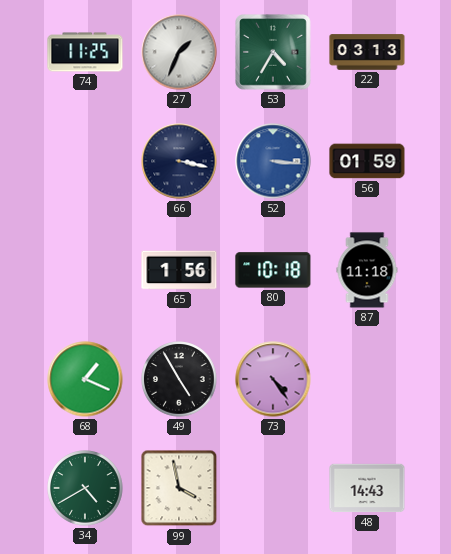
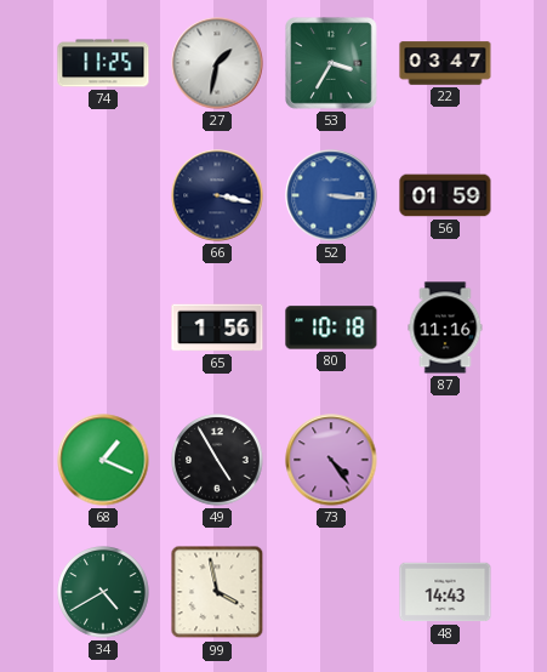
27: 1:34 -> 1:32
53: 4:35 -> 3:35
22: 03:13 -> 03:47
87: 11:18 -> 11:16
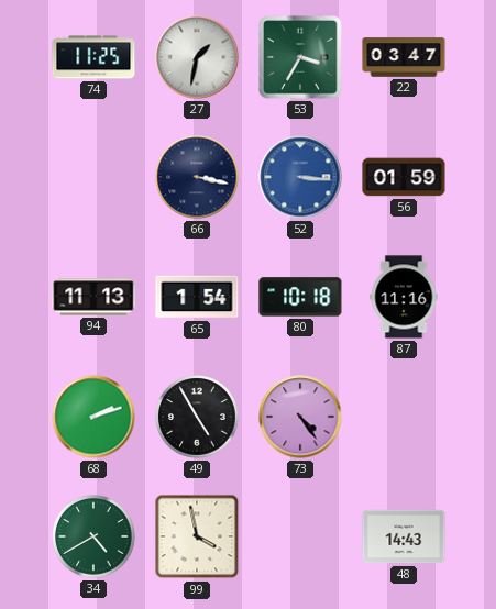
94: none -> 11:13
65: 1:56 -> 1:54
68: 1:19 -> 2:12
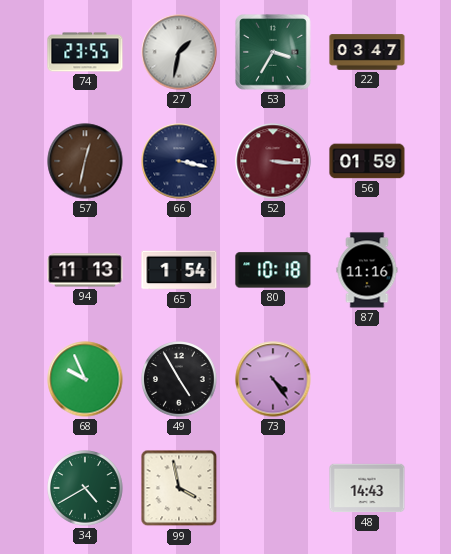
74: 11:25 -> 23:55
57: none -> 12:32
52 dial: blue -> burgundy
68: 2:12 -> 9:56
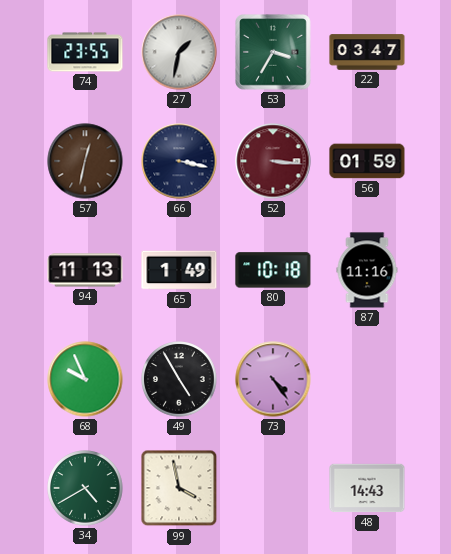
65: 1:54 -> 1:49
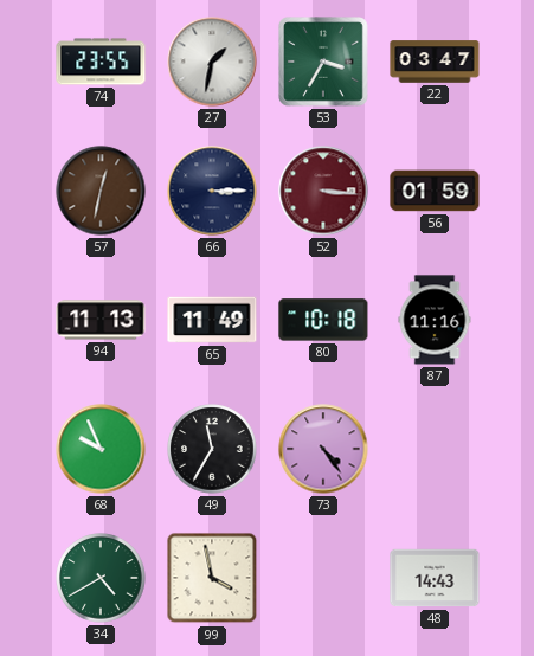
66: 3:17 -> 3:15
65: 1:49 -> 11:49
49: 4:55 -> 11:35
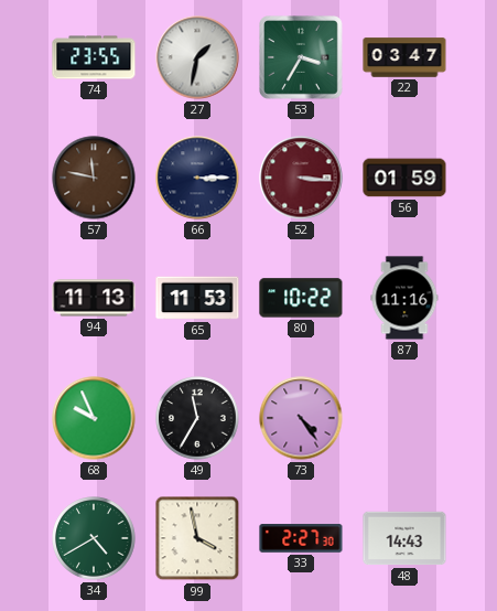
57: 12:32 -> 11:47
65: 11:49 -> 11:53
80: 10:18 -> 10:22
33: none -> 2:27
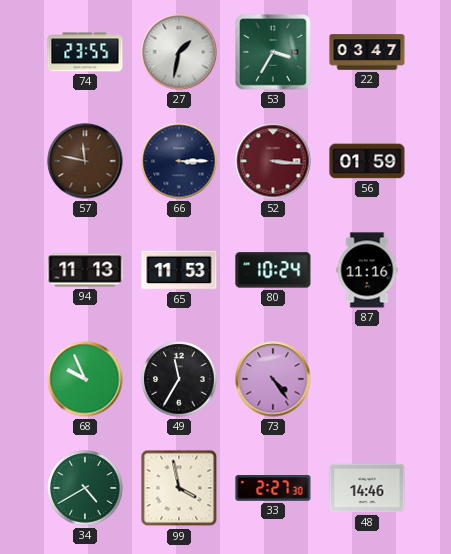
80: 10:22 -> 10:24
48: 14:43 -> 14:46
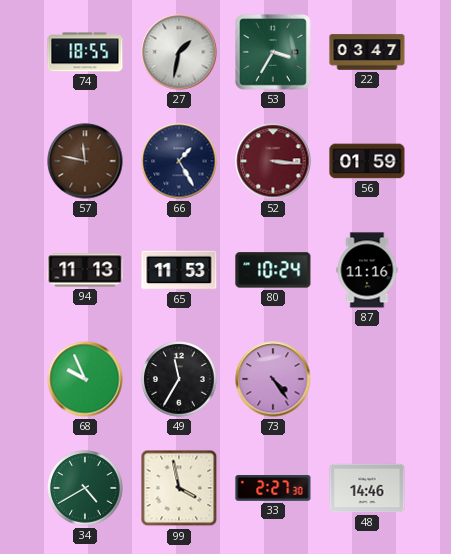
74: 23:55 -> 18:55
66: 3:15 -> 1:25
